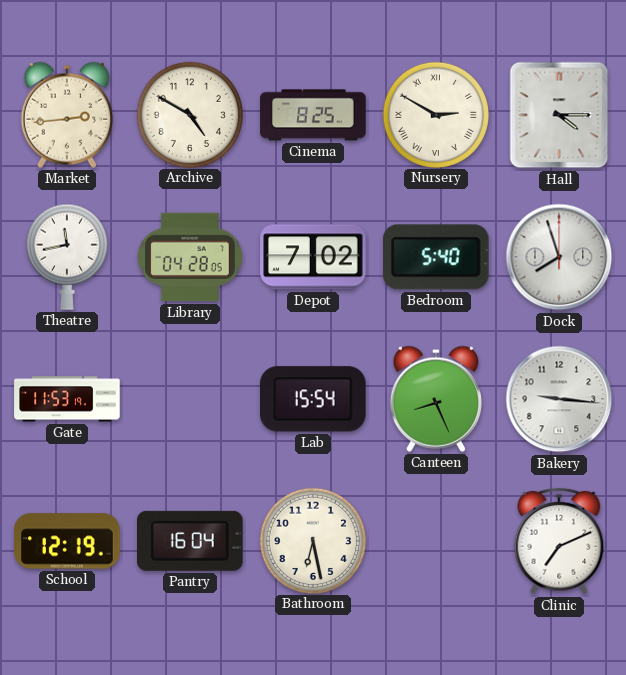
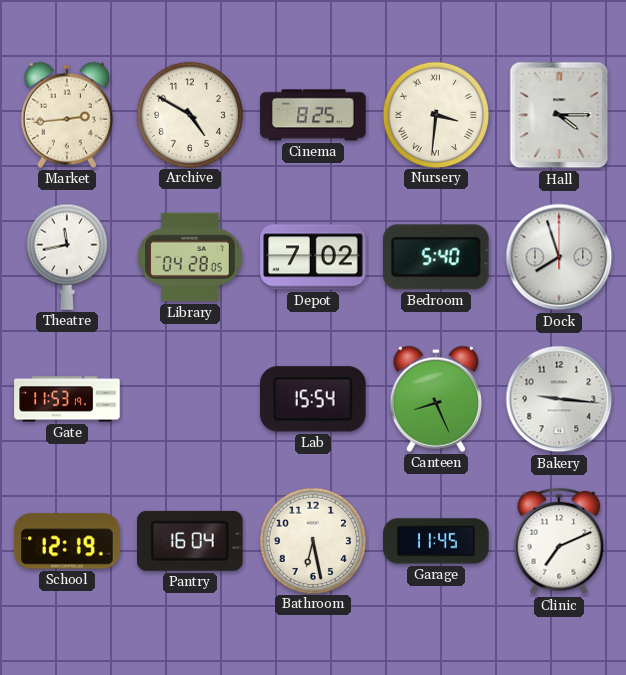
Nursery: 2:50 -> 3:31
Garage: none -> 11:45
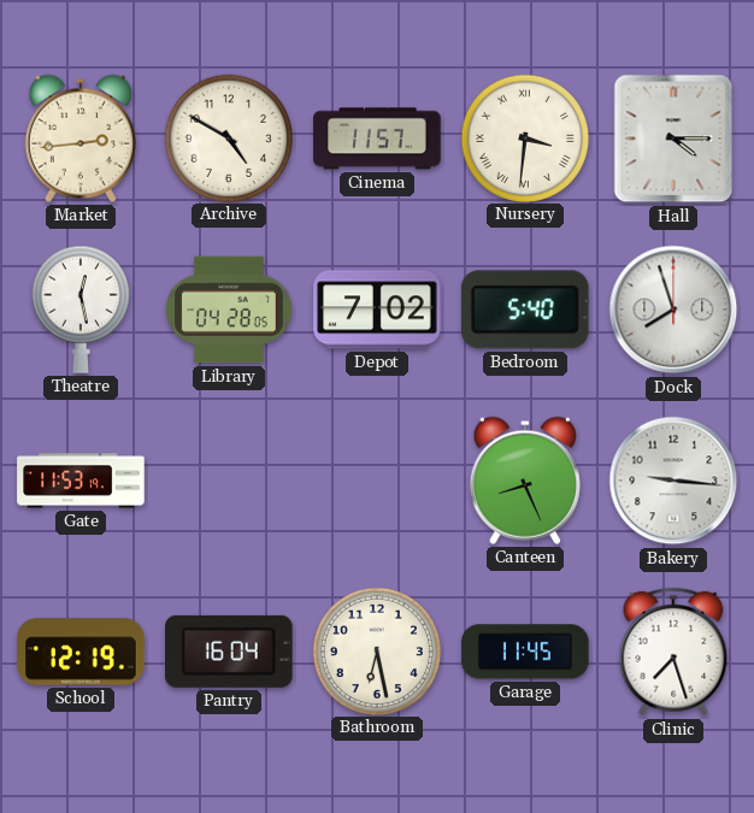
Cinema: 8:25 -> 11:57
Theatre: 11:43 -> 12:28
Lab: 15:54 -> none
Clinic: 7:11 -> 7:27
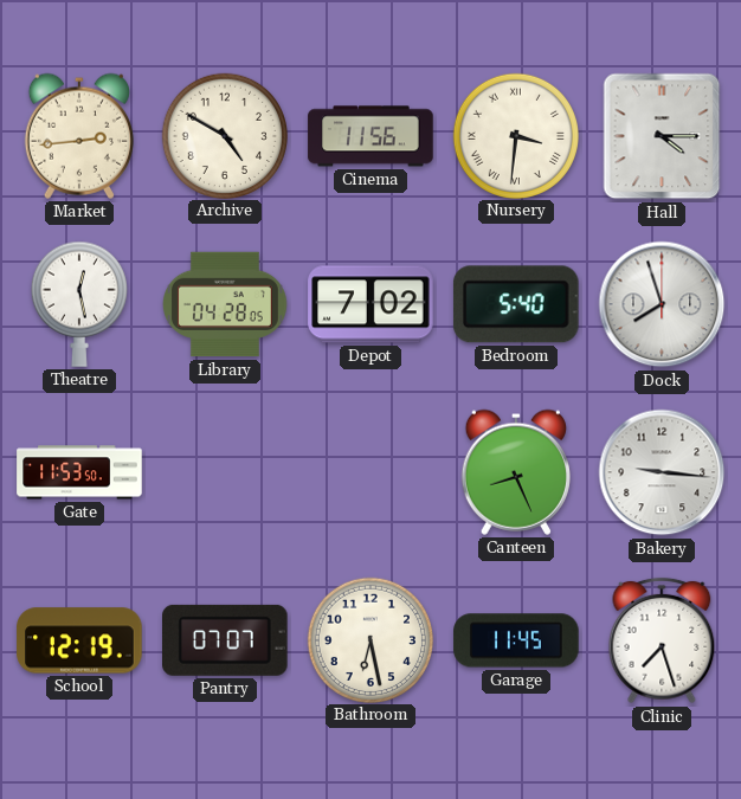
Cinema: 11:57 -> 11:56
Gate: 11:53:19 -> 11:53:50
Pantry: 16:04 -> 07:07
